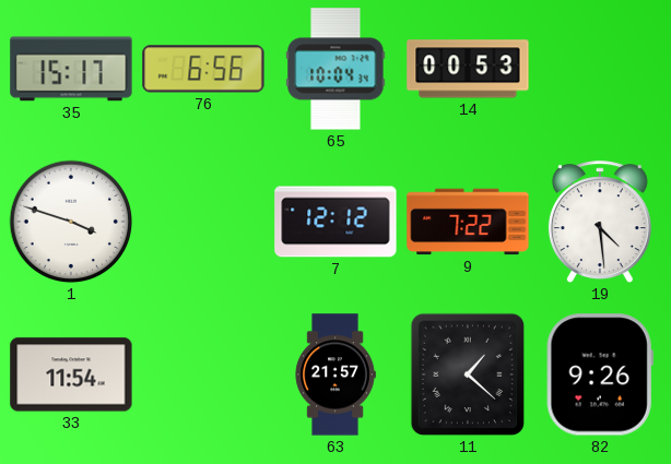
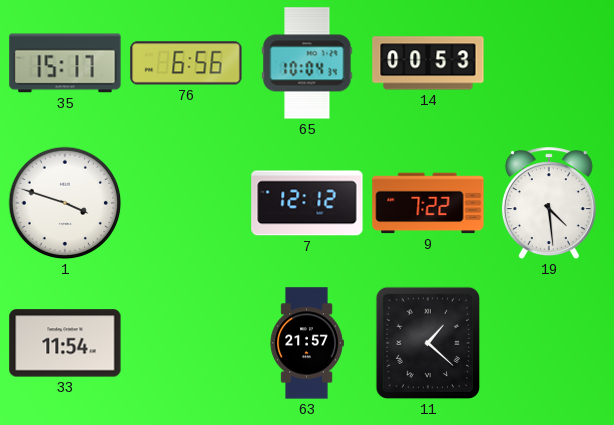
82: 9:26 -> none
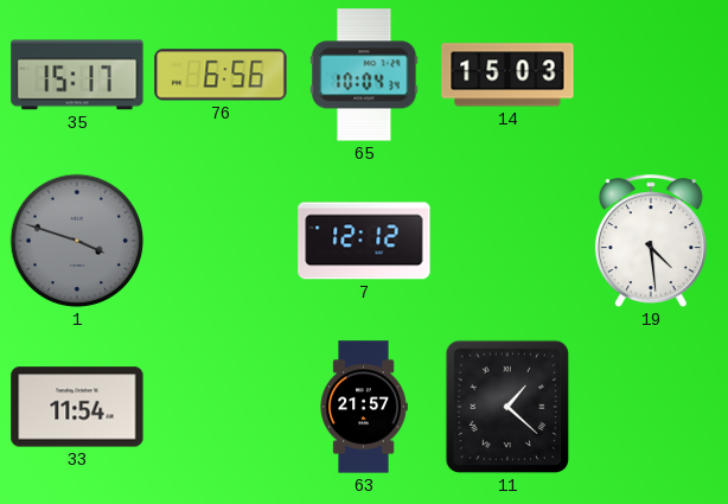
14: 00:53 -> 15:03
1 dial: white -> grey
9: 7:22 -> none
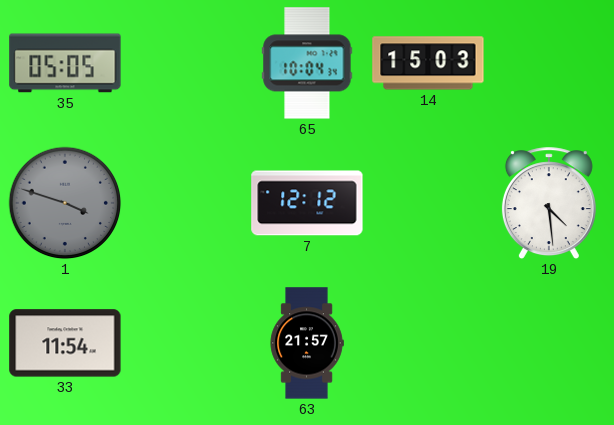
35: 15:17 -> 05:05
76: 6:56 -> none
11: 1:22 -> none
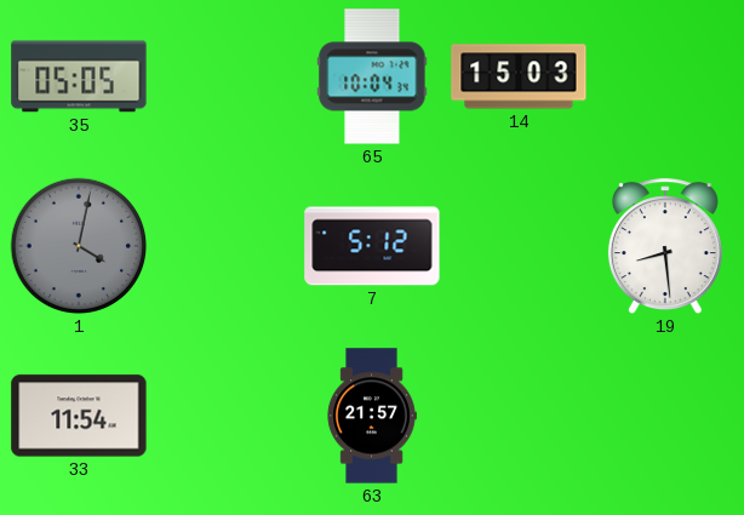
1: 3:48 -> 4:02
7: 12:12 -> 5:12
19: 4:29 -> 8:29
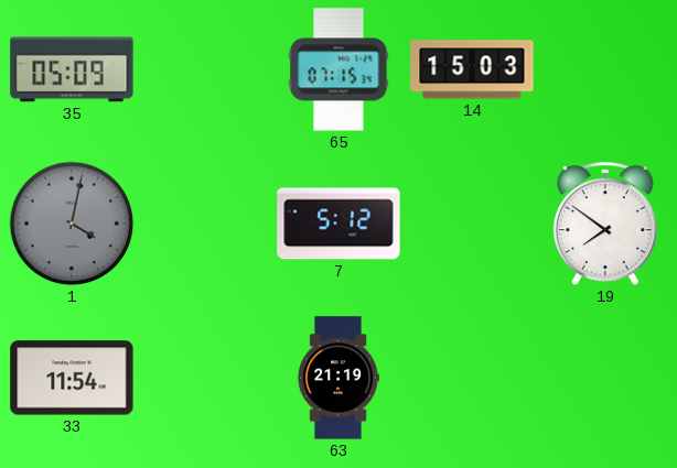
35: 05:05 -> 05:09
65: 10:04 -> 07:15
19: 8:29 -> 7:51
63: 21:57 -> 21:19
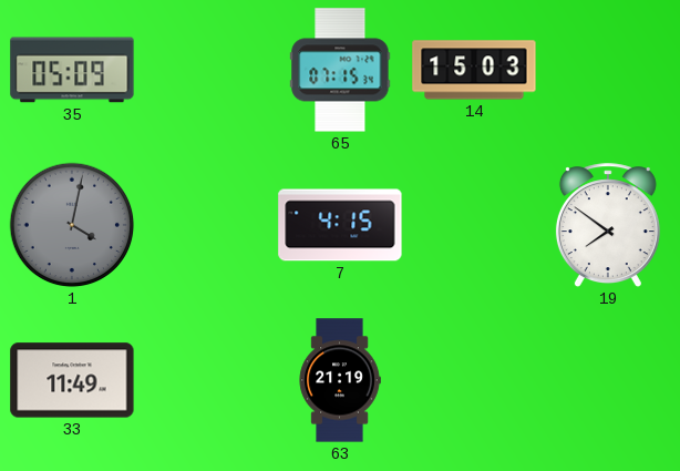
7: 5:12 -> 4:15
33: 11:54 -> 11:49
